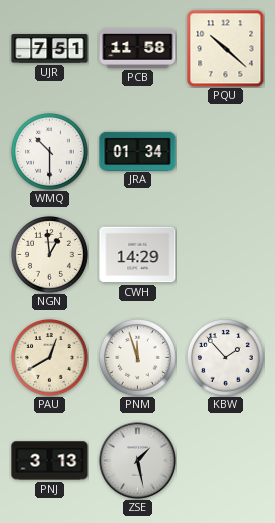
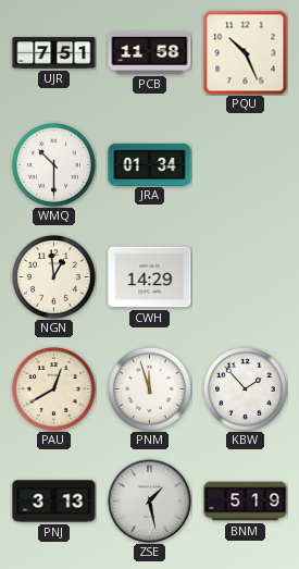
PQU: 10:22 -> 10:26
BNM: none -> 5:19
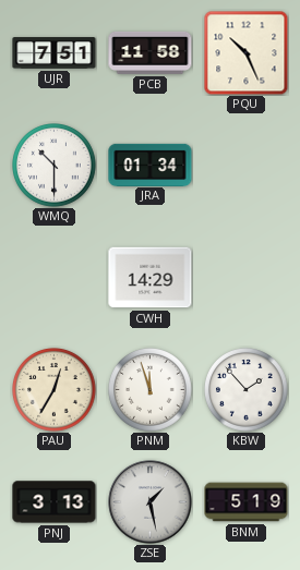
NGN: 12:59 -> none
PAU: 12:40 -> 12:35
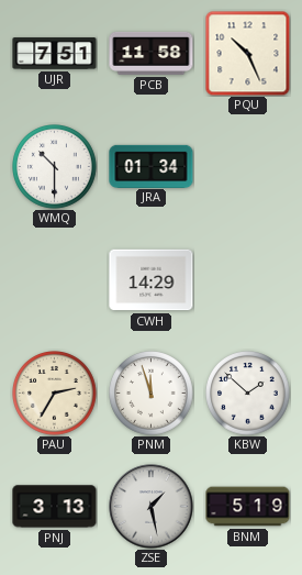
PAU: 12:35 -> 2:35
KBW: 1:53 -> 1:52
